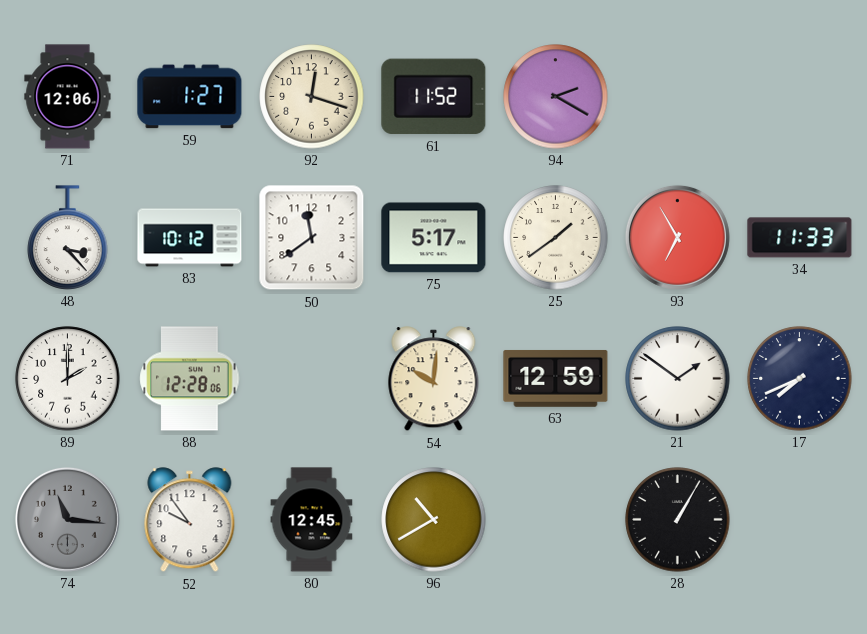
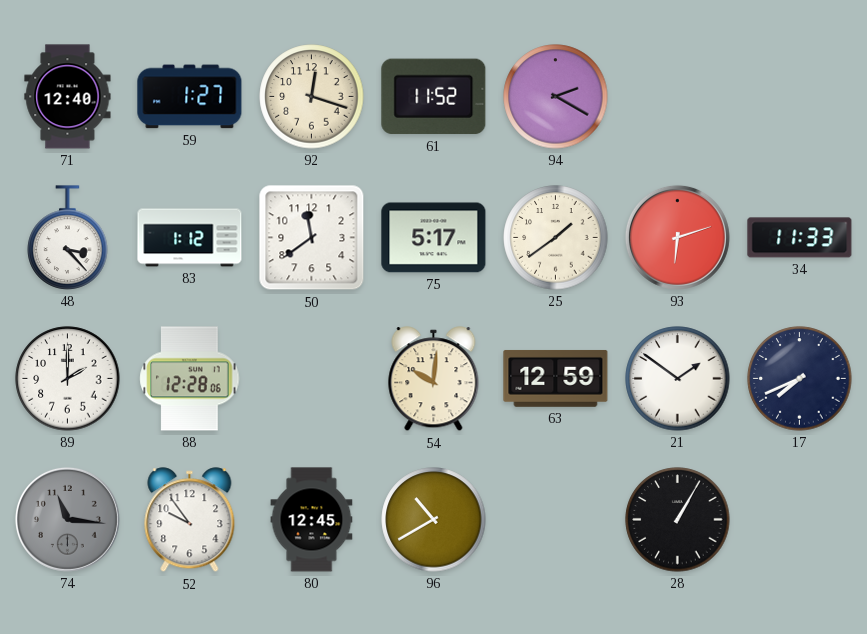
71: 12:06 -> 12:40
83: 10:12 -> 1:12
93: 6:55 -> 6:12
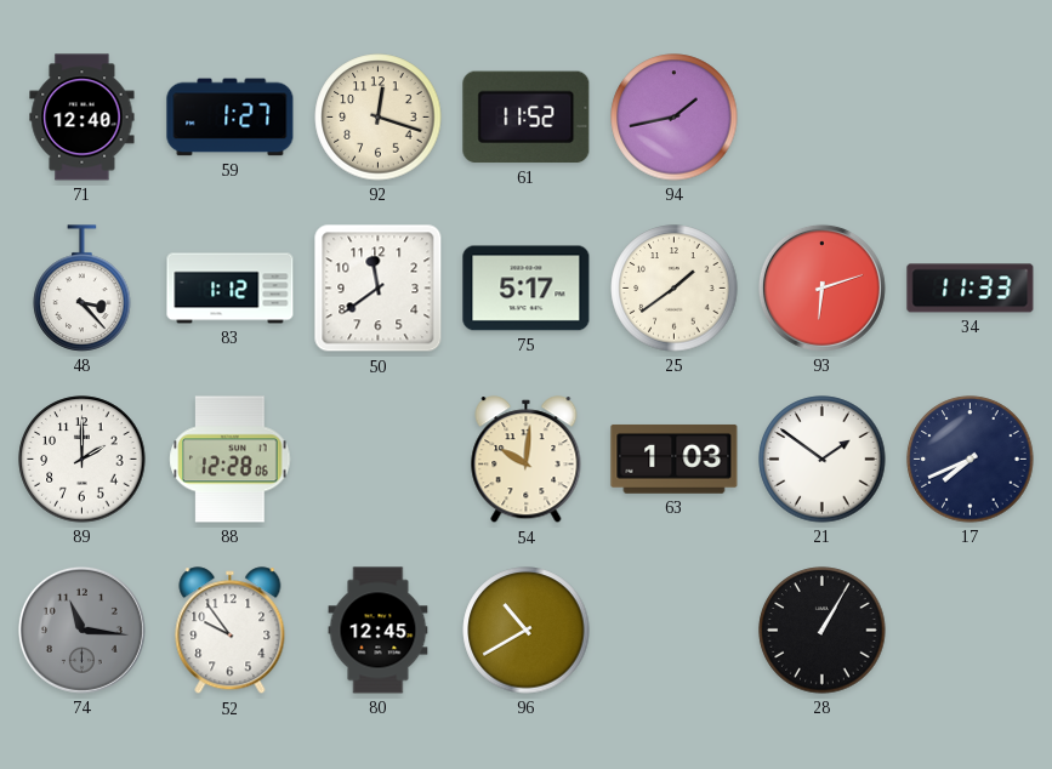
94: 2:20 -> 1:43
63: 12:59 -> 1:03
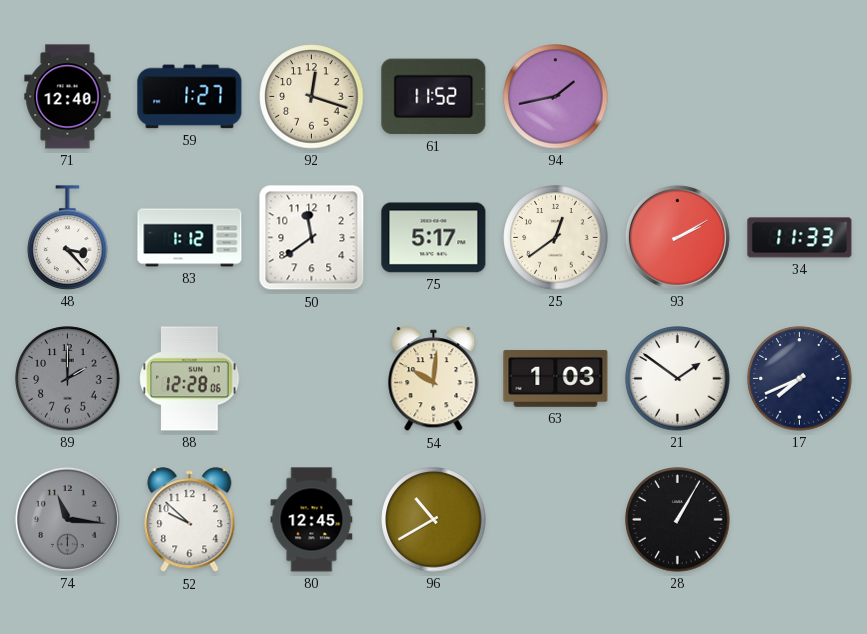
25: 1:39 -> 12:39
93: 6:12 -> 2:10
89 dial: white -> grey
52: 9:54 -> 9:52
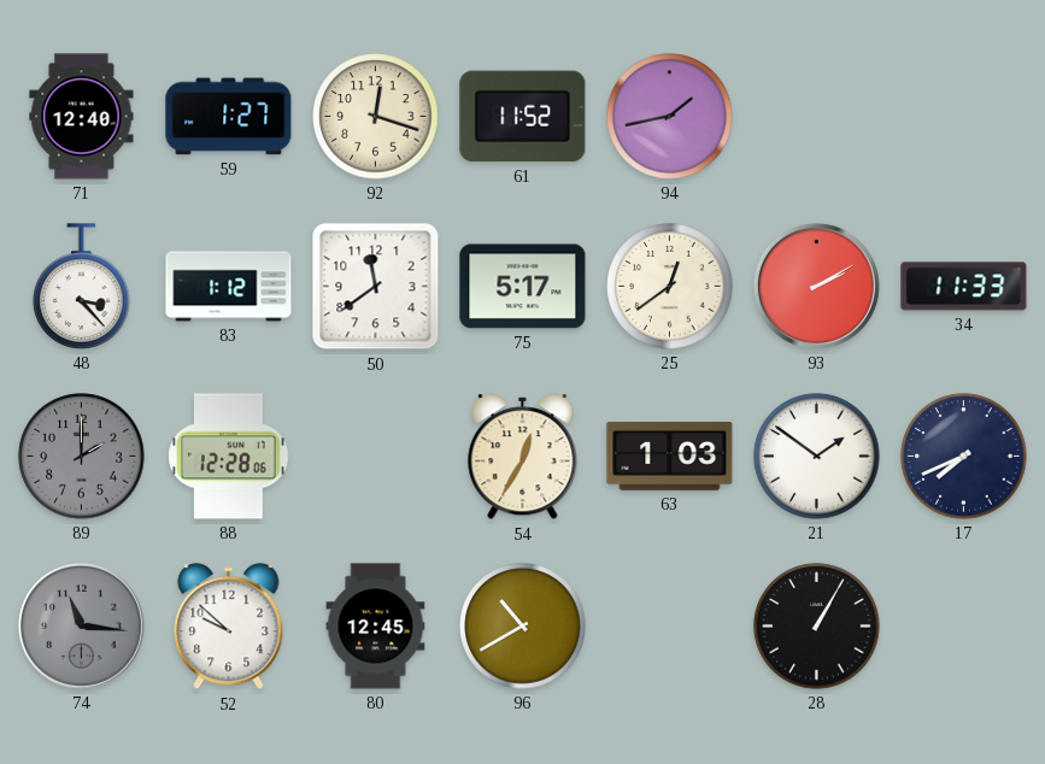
54: 10:01 -> 12:35
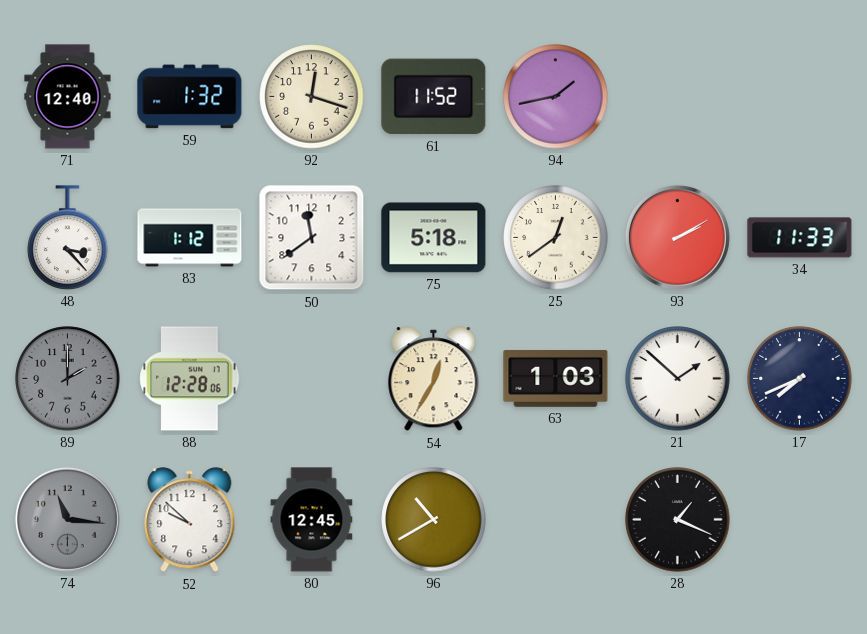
59: 1:27 -> 1:32
75: 5:17 -> 5:18
21: 1:51 -> 1:52
28: 1:05 -> 1:19
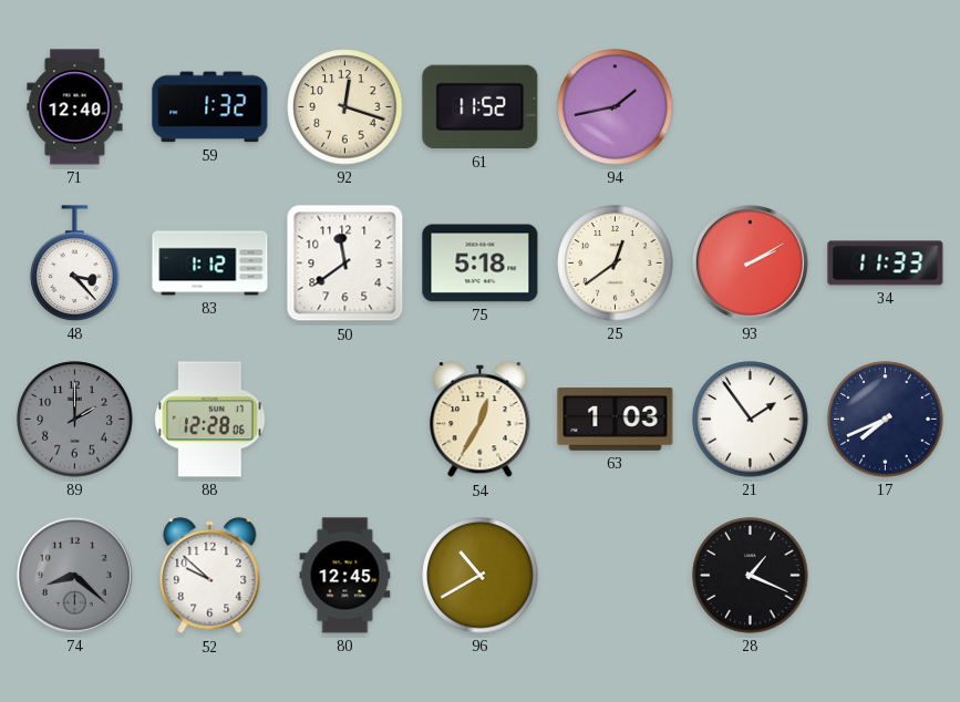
21: 1:52 -> 1:54
74: 11:16 -> 8:22
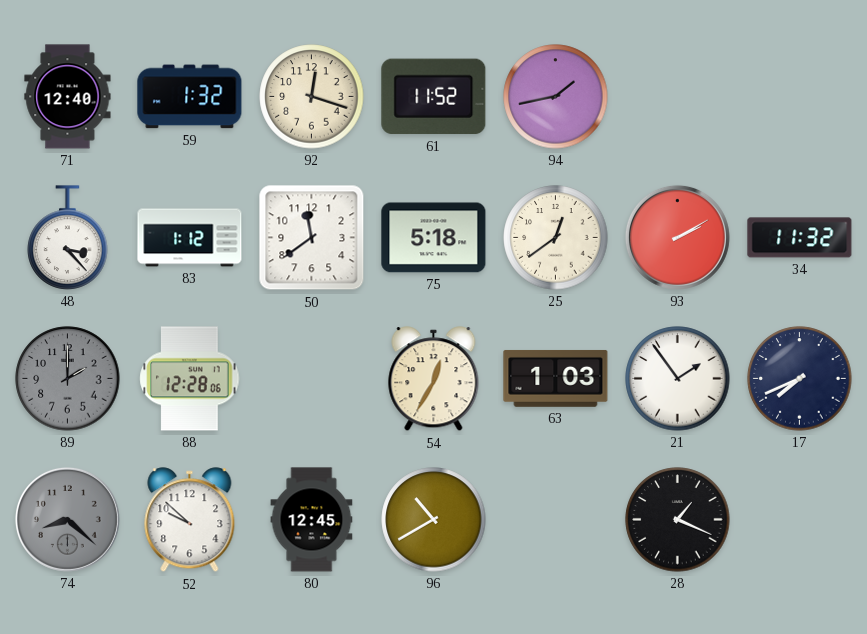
34: 11:33 -> 11:32
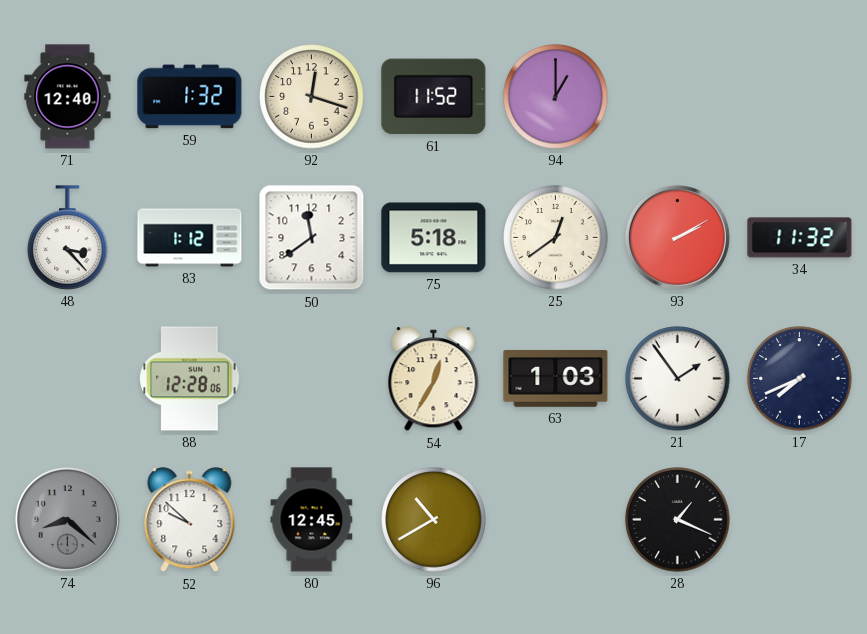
94: 1:43 -> 1:00
89: 2:00 -> none
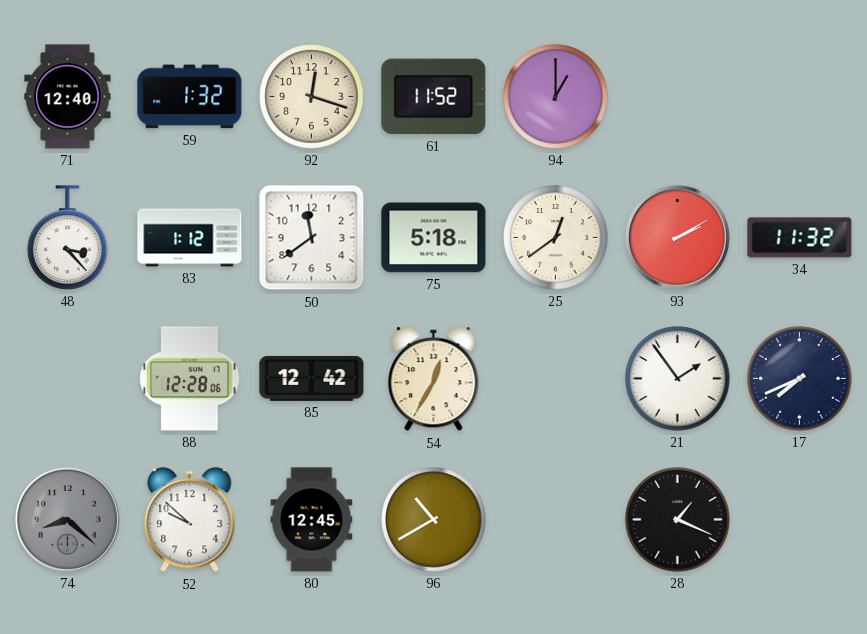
85: none -> 12:42
63: 1:03 -> none
